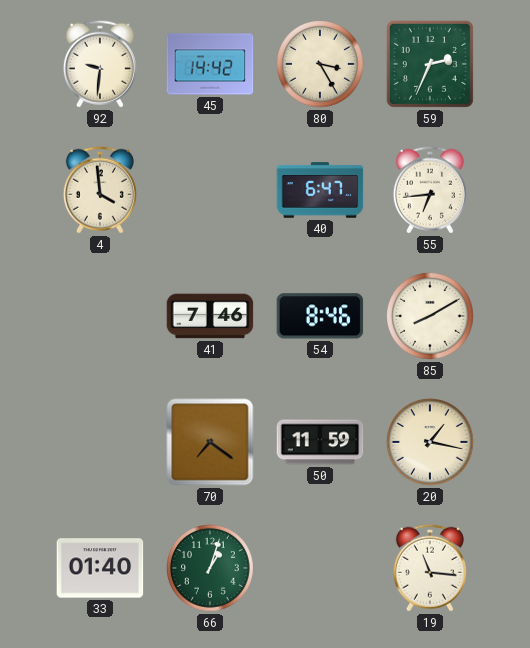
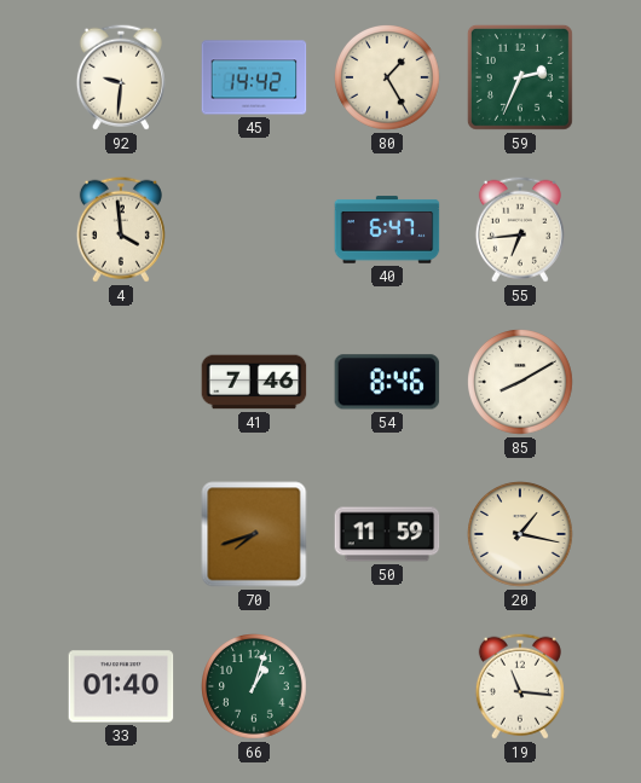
80: 3:25 -> 1:25
70: 7:21 -> 7:42
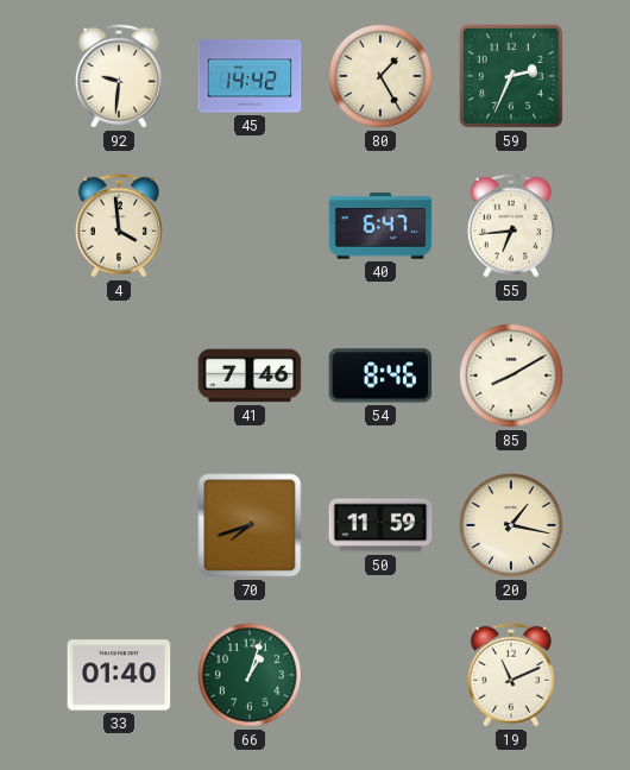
19: 11:16 -> 11:11
